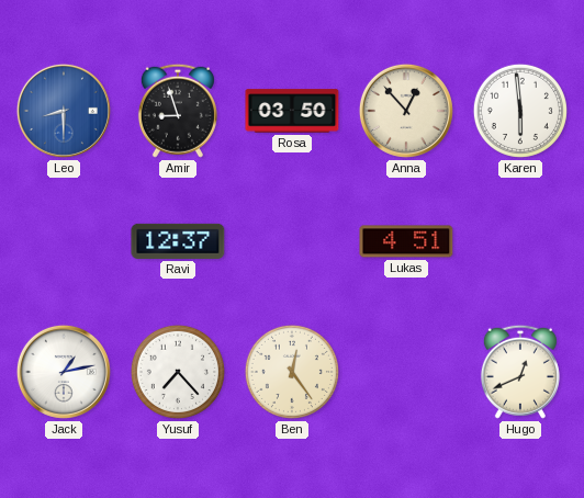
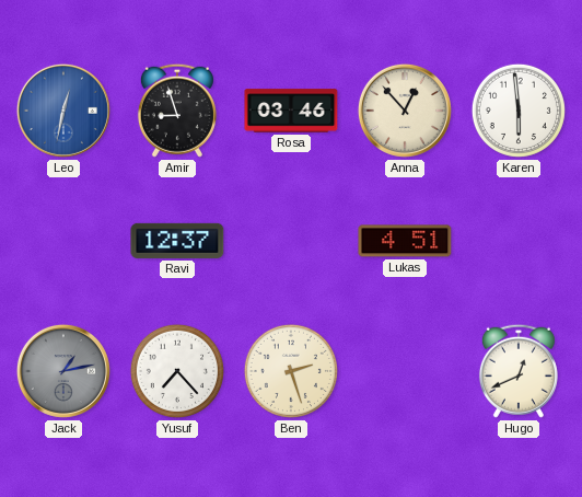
Leo: 8:30 -> 12:32
Rosa: 03:50 -> 03:46
Jack dial: white -> grey
Ben: 12:24 -> 2:27
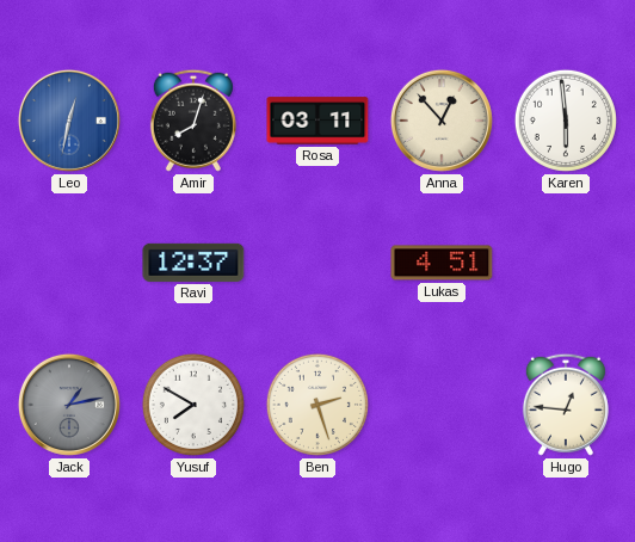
Amir: 8:57 -> 8:03
Rosa: 03:46 -> 03:11
Yusuf: 7:23 -> 7:50
Hugo: 12:41 -> 12:46
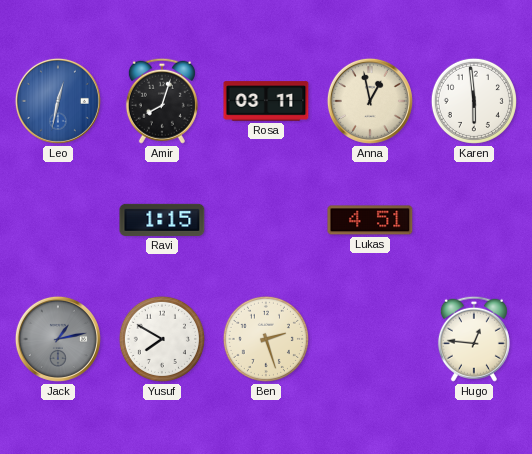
Anna: 12:53 -> 12:58
Ravi: 12:37 -> 1:15
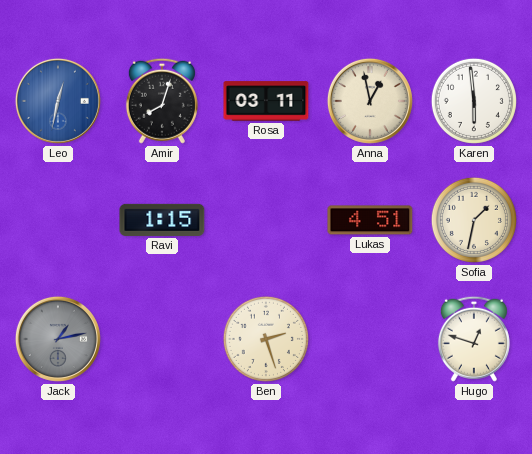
Sofia: none -> 1:32
Yusuf: 7:50 -> none
Hugo: 12:46 -> 12:48
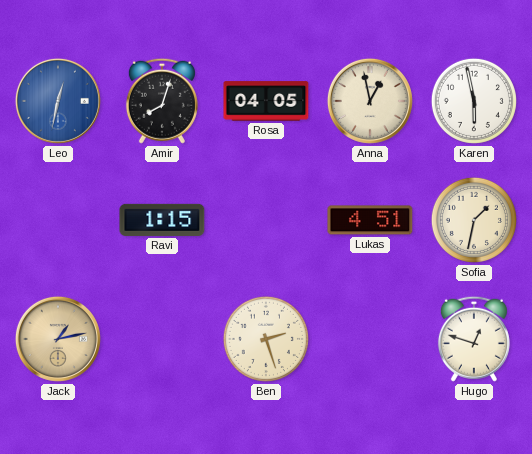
Rosa: 03:11 -> 04:05
Karen: 5:59 -> 5:58
Jack dial: grey -> champagne
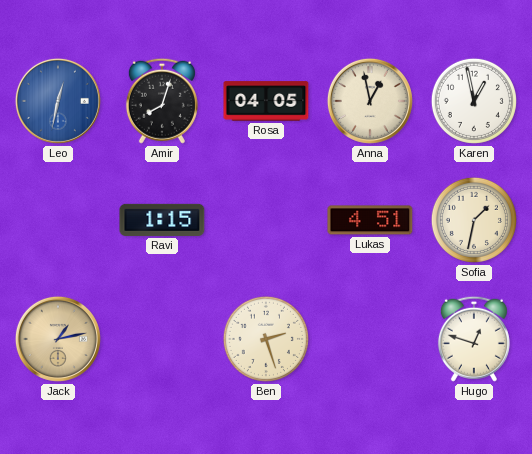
Karen: 5:58 -> 12:58
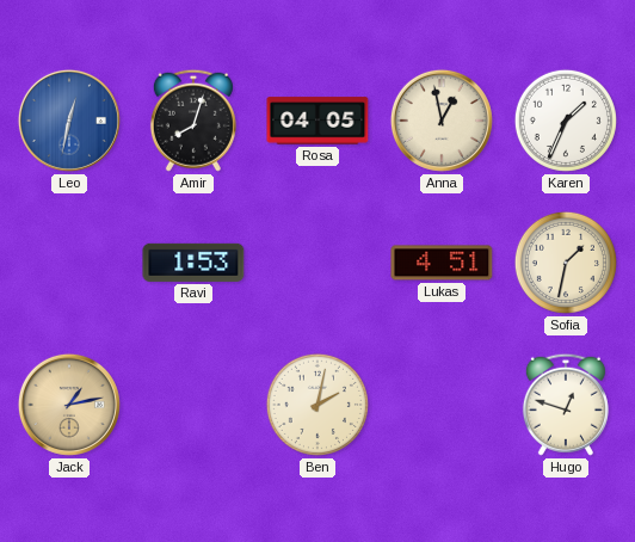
Karen: 12:58 -> 1:34
Ravi: 1:15 -> 1:53
Ben: 2:27 -> 2:02
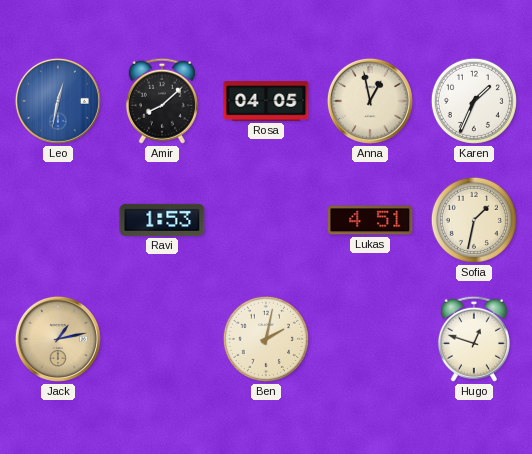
Amir: 8:03 -> 8:08
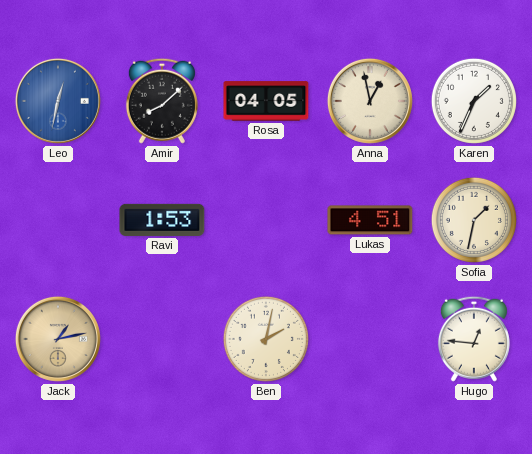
Hugo: 12:48 -> 12:46
